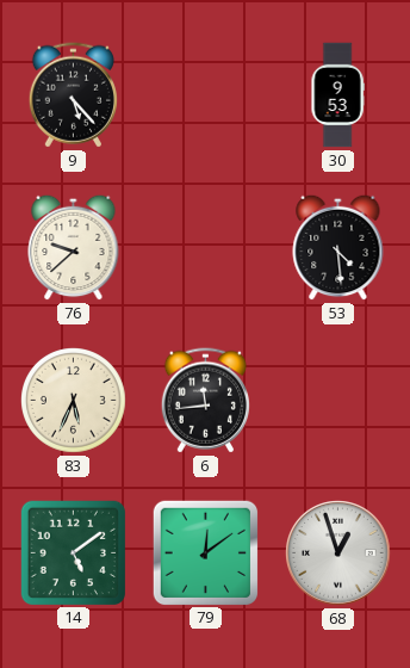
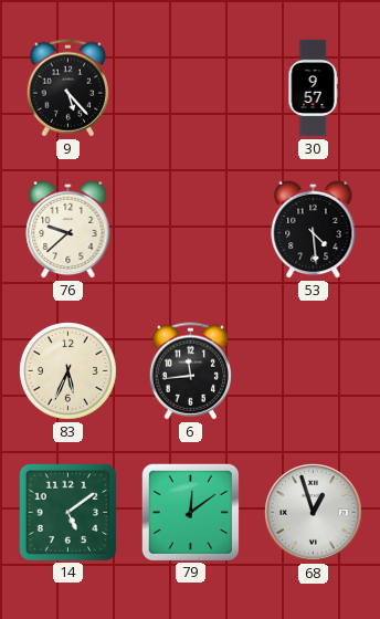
30: 9:53 -> 9:57
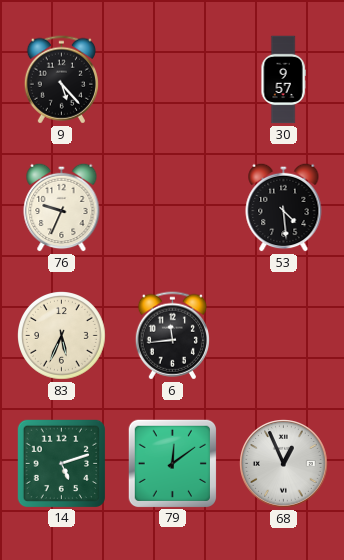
76: 9:38 -> 9:34
14: 5:09 -> 5:12
68: 12:57 -> 12:56
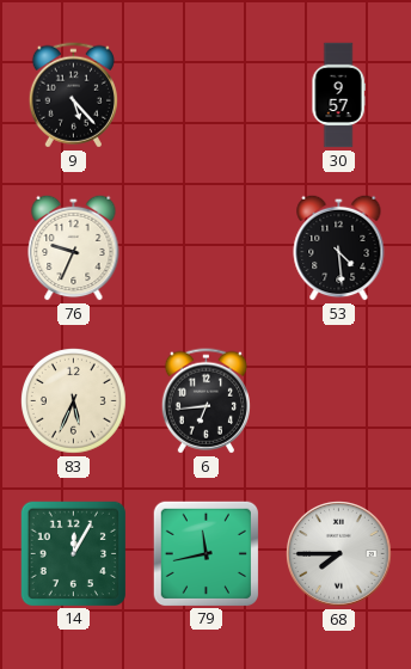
6: 11:44 -> 6:44
14: 5:12 -> 12:05
79: 12:09 -> 11:43
68: 12:56 -> 7:45
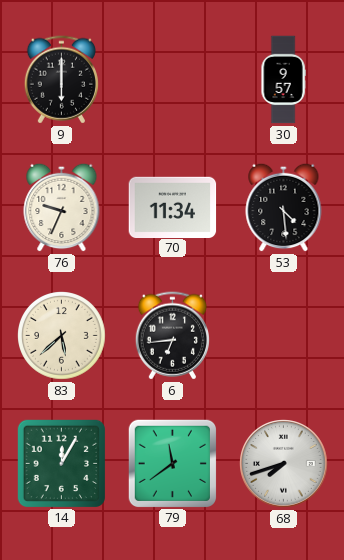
9: 5:23 -> 6:00
70: none -> 11:34
83: 5:34 -> 5:38
79: 11:43 -> 11:39
68: 7:45 -> 7:42
